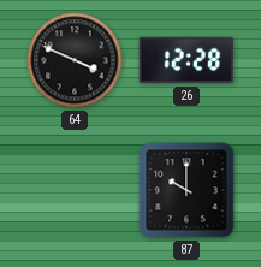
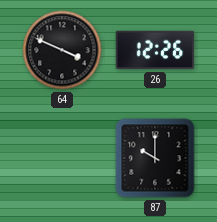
26: 12:28 -> 12:26
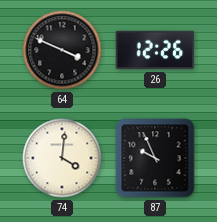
74: none -> 4:01
87: 10:00 -> 9:56
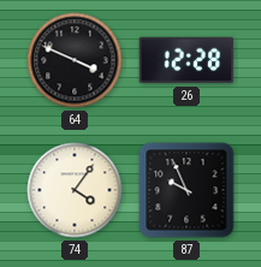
26: 12:26 -> 12:28
74: 4:01 -> 4:06
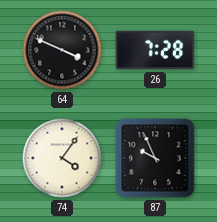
26: 12:28 -> 7:28
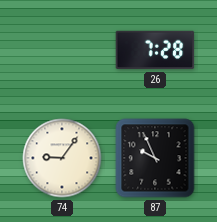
64: 3:49 -> none
74: 4:06 -> 9:06
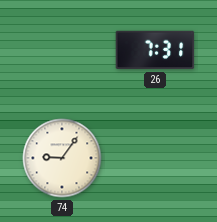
26: 7:28 -> 7:31
87: 9:56 -> none
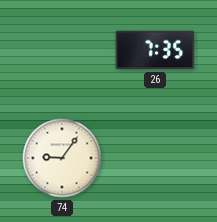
26: 7:31 -> 7:35
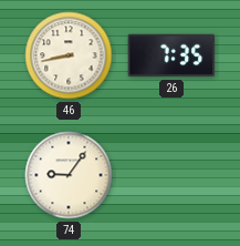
46: none -> 8:43
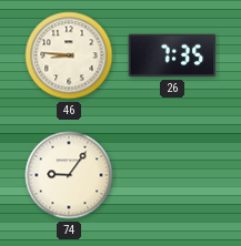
46: 8:43 -> 8:46
